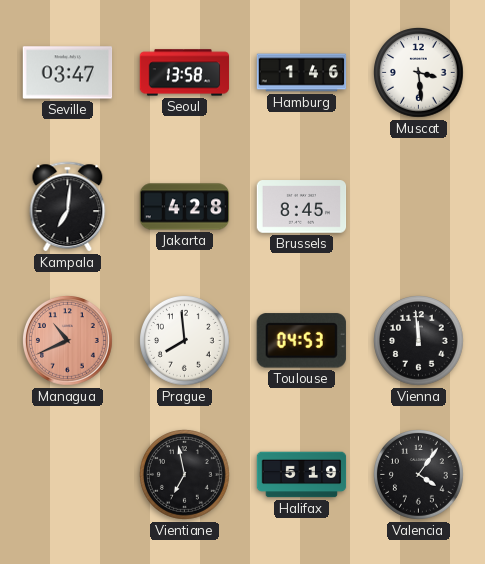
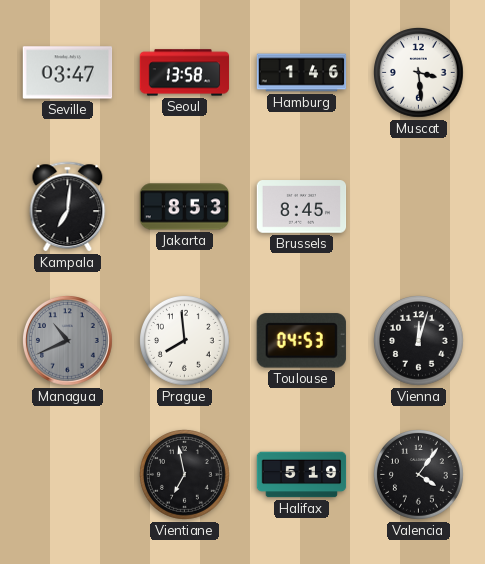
Jakarta: 4:28 -> 8:53
Managua dial: salmon -> grey
Vienna: 11:59 -> 12:03
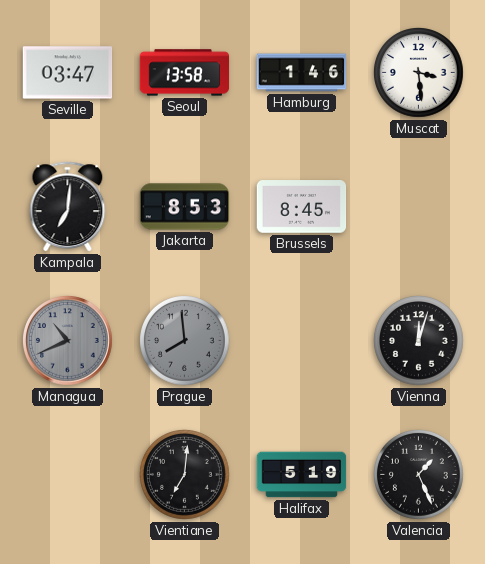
Prague dial: white -> grey
Toulouse: 04:53 -> none
Vientiane: 6:58 -> 7:01
Valencia: 4:06 -> 1:26
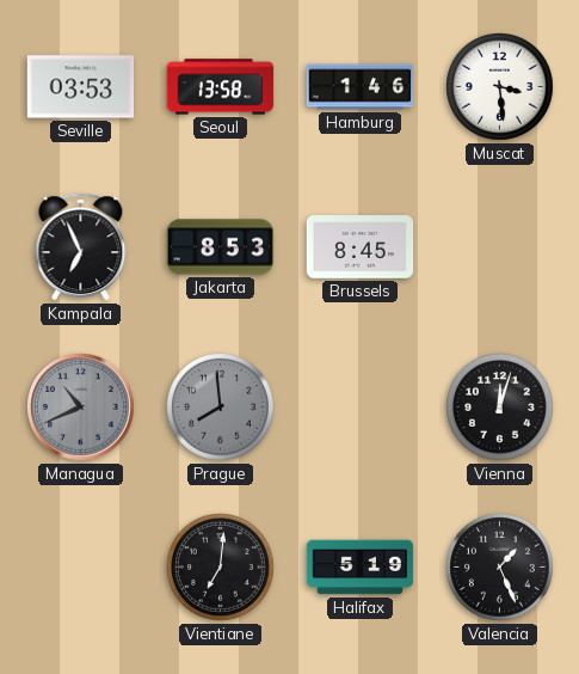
Seville: 03:47 -> 03:53
Kampala: 7:01 -> 6:56
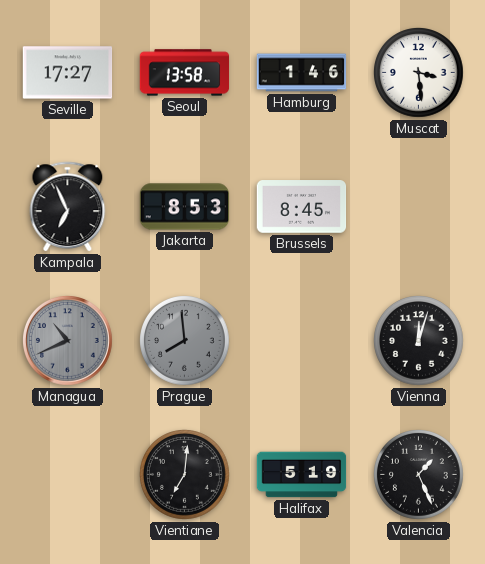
Seville: 03:53 -> 17:27
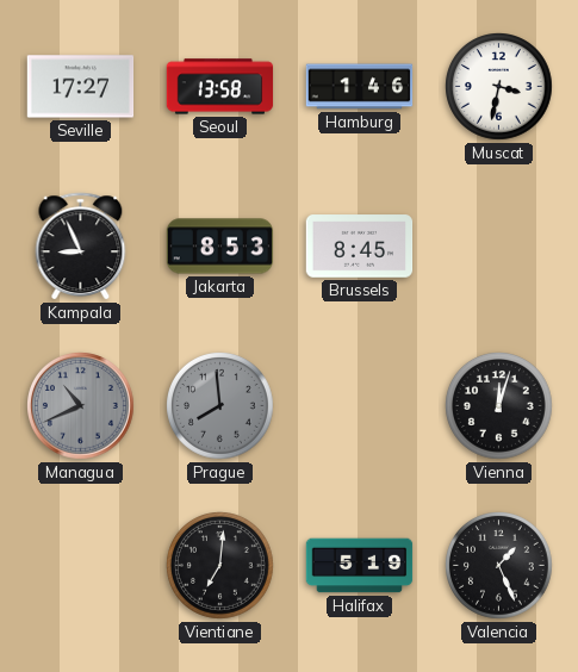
Muscat: 3:29 -> 3:32
Kampala: 6:56 -> 8:56
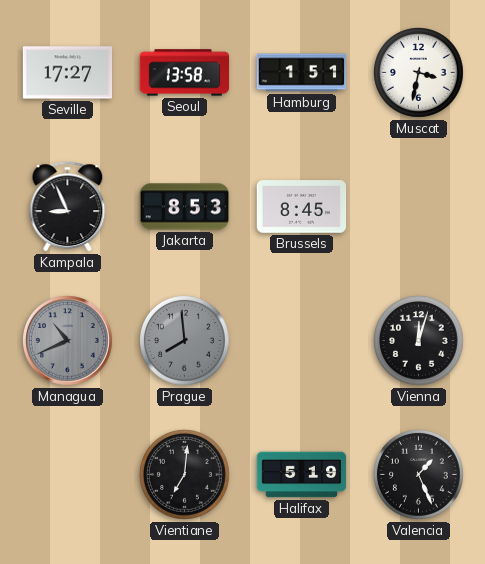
Hamburg: 1:46 -> 1:51
